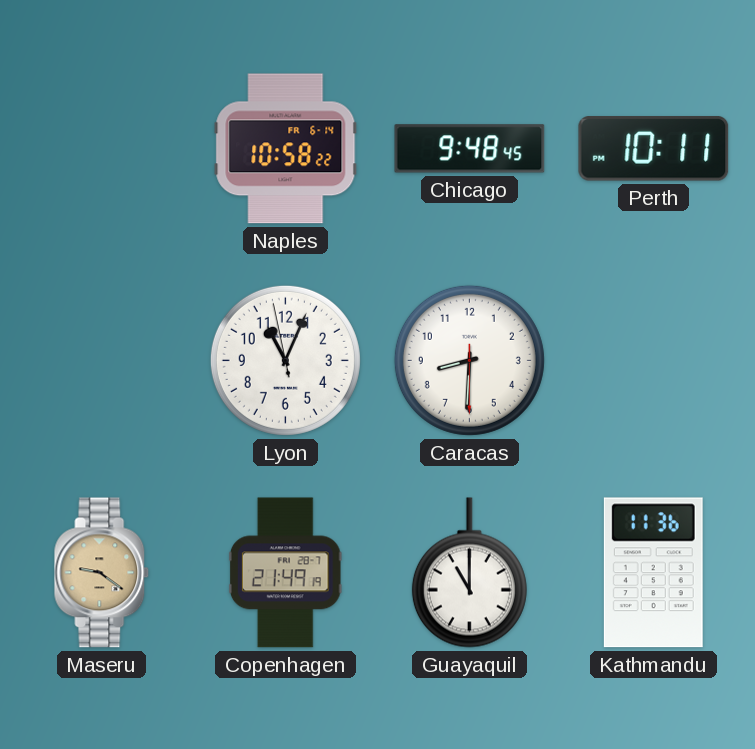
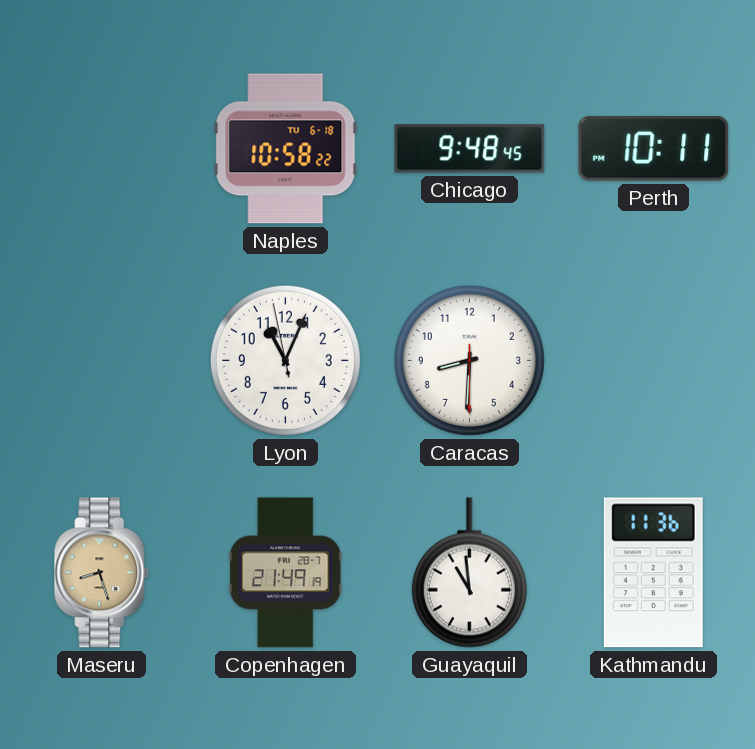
Naples date: FR 6-14 -> TU 6-18
Maseru: 9:21 -> 8:27
Guayaquil: 11:00 -> 10:59
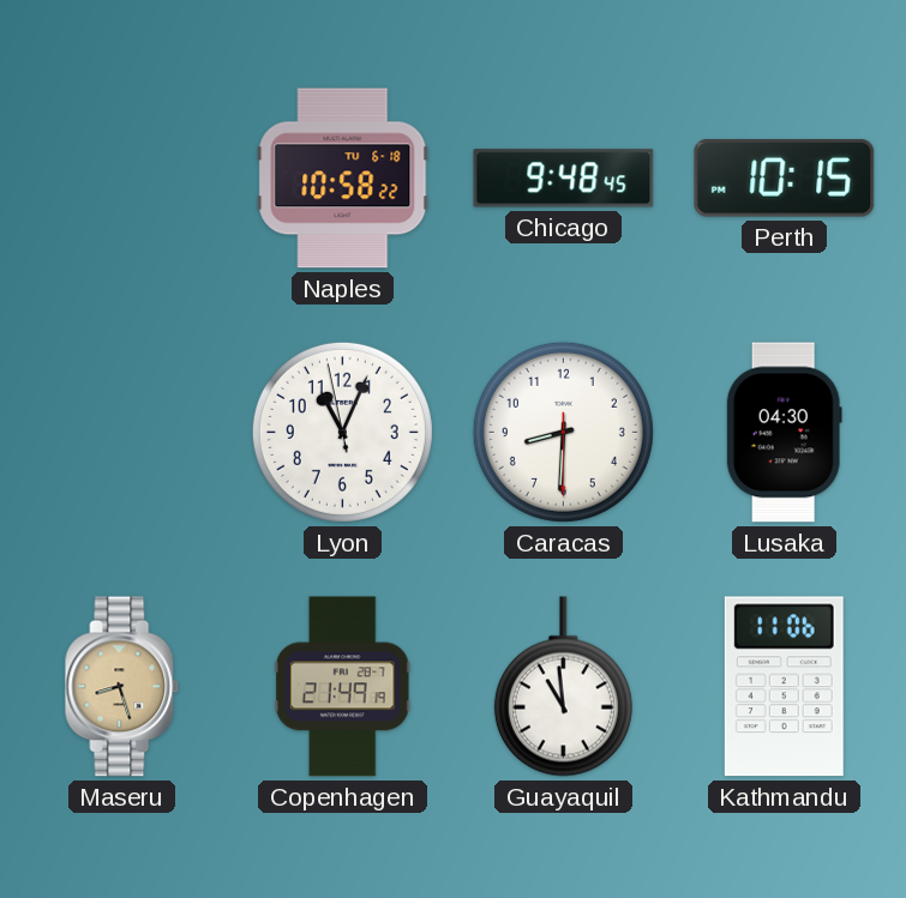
Perth: 10:11 -> 10:15
Lusaka: none -> 04:30
Kathmandu: 11:36 -> 11:06
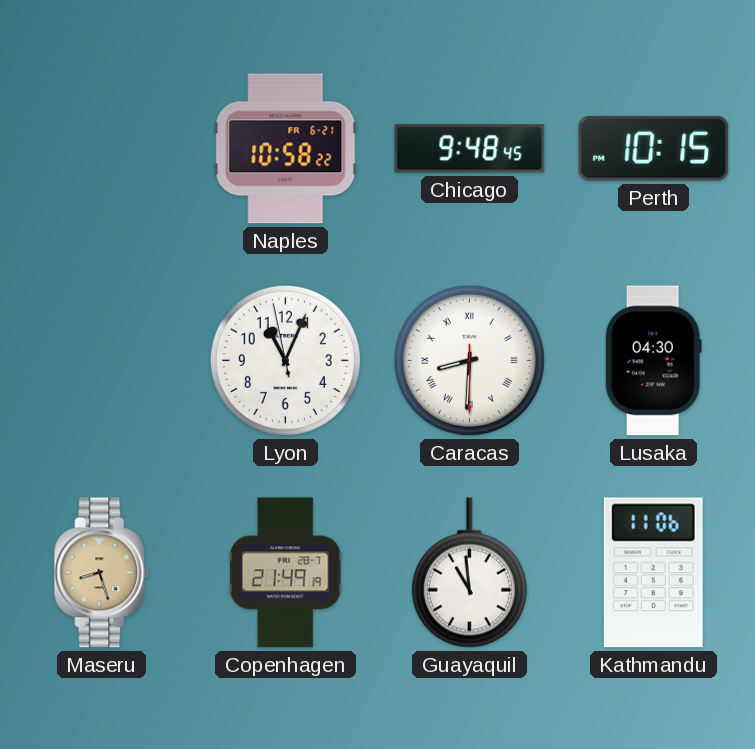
Naples date: TU 6-18 -> FR 6-21
Caracas numerals: Arabic -> Roman
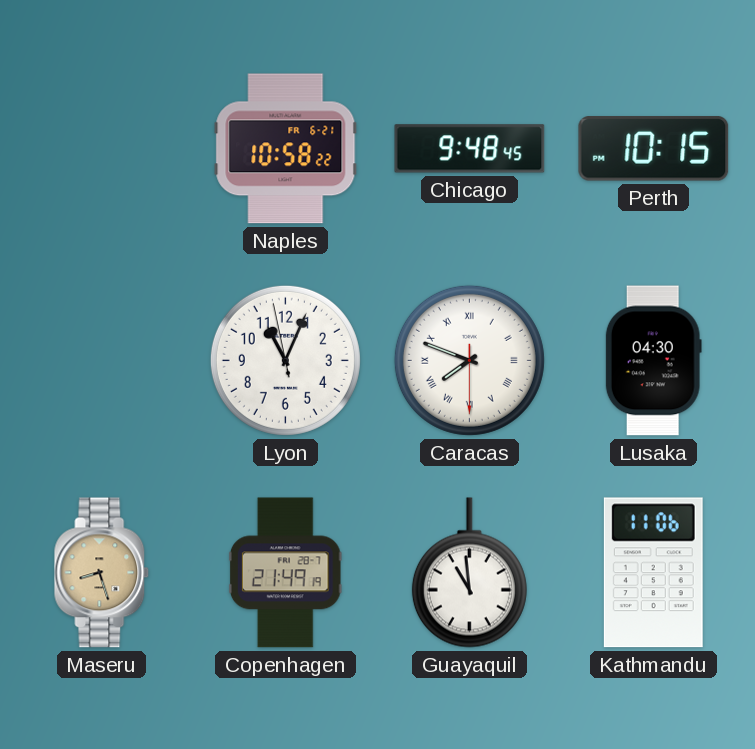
Caracas: 8:30 -> 7:48
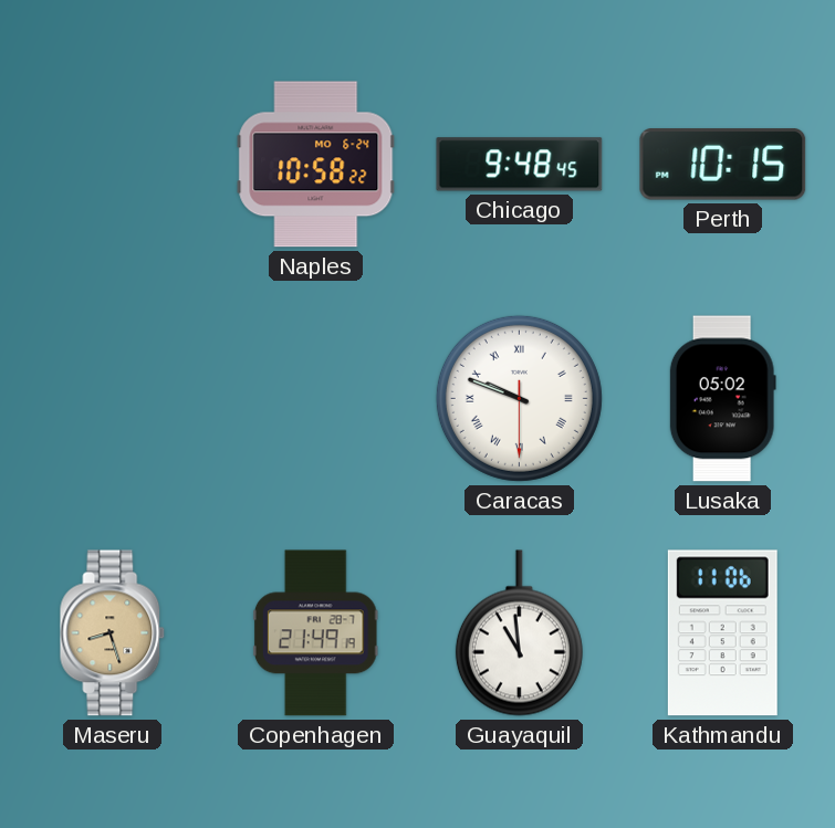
Naples date: FR 6-21 -> MO 6-24
Lyon: 11:03 -> none
Caracas: 7:48 -> 9:48
Lusaka: 04:30 -> 05:02
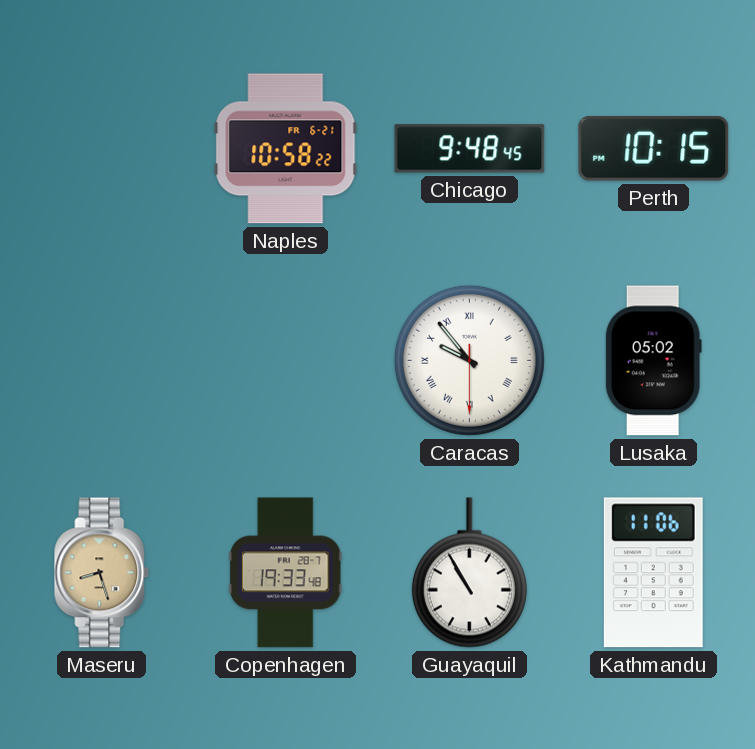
Naples date: MO 6-24 -> FR 6-21
Caracas: 9:48 -> 9:53
Copenhagen: 21:49 -> 19:33
Guayaquil: 10:59 -> 10:55
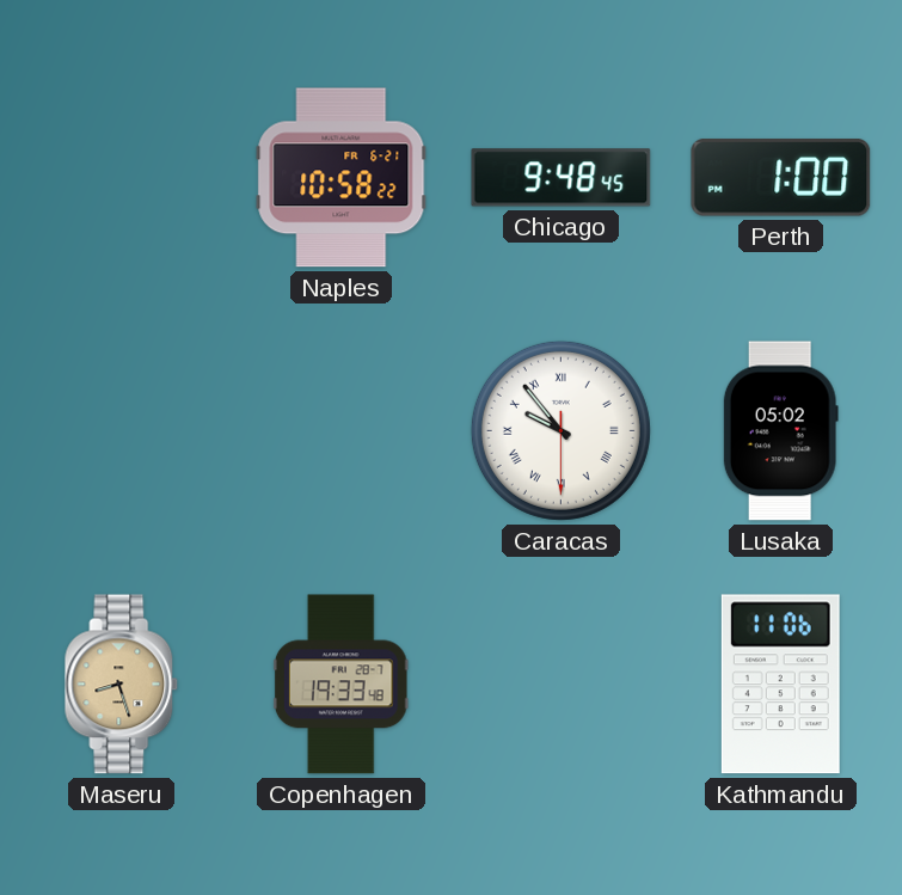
Perth: 10:15 -> 1:00
Guayaquil: 10:55 -> none
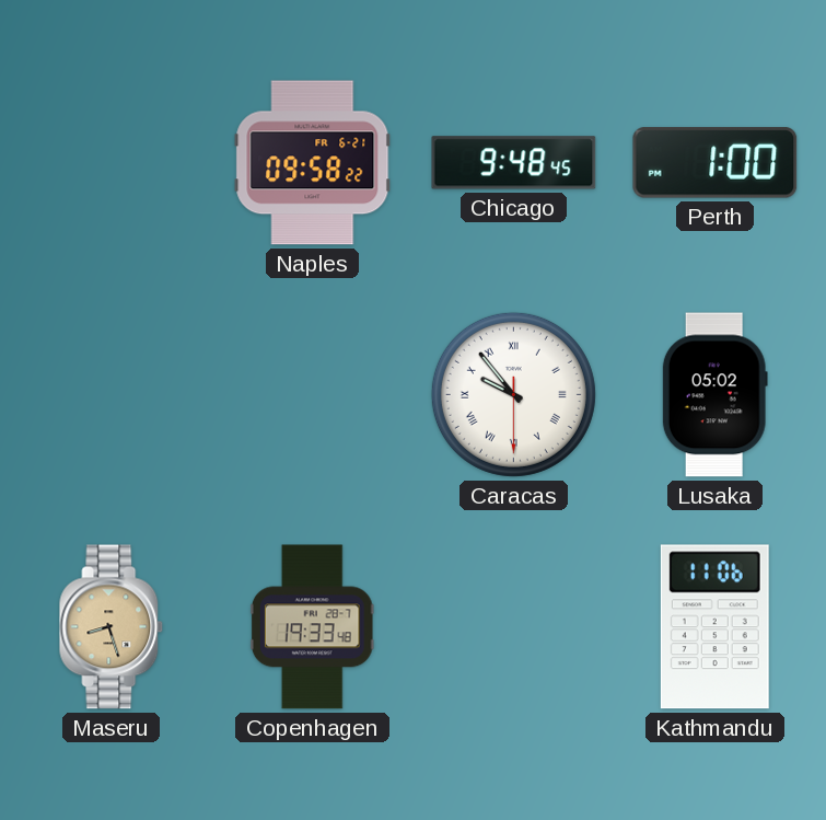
Naples: 10:58 -> 09:58
